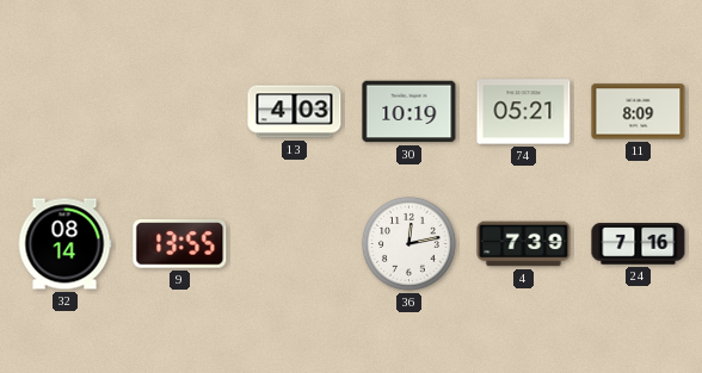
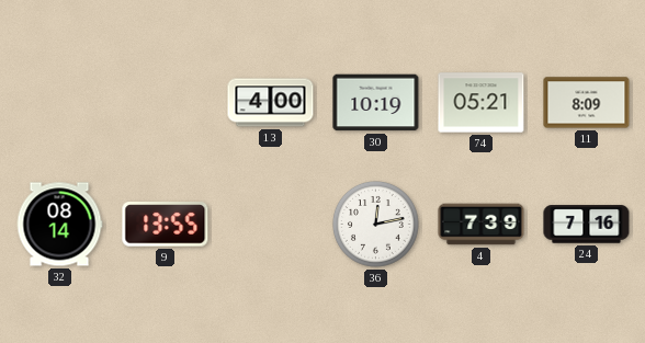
13: 4:03 -> 4:00
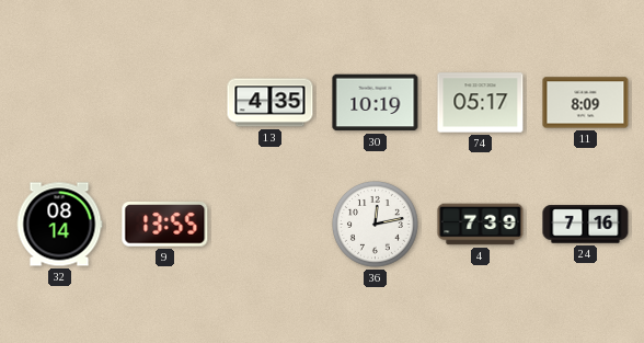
13: 4:00 -> 4:35
74: 05:21 -> 05:17
